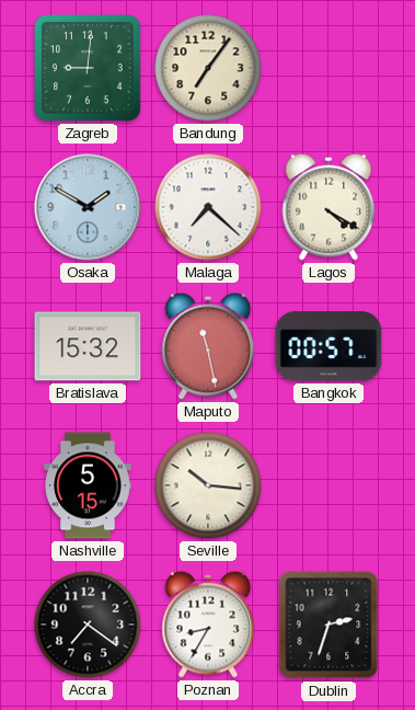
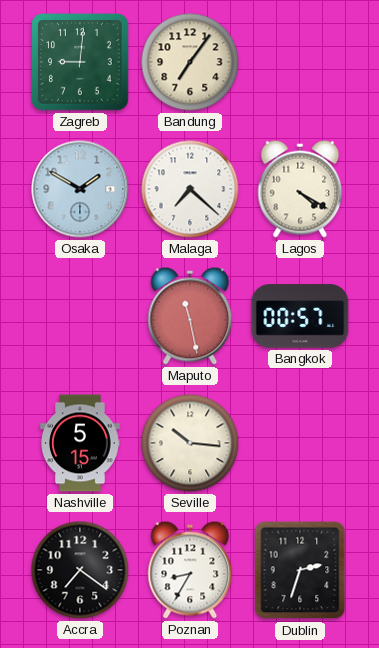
Bratislava: 15:32 -> none
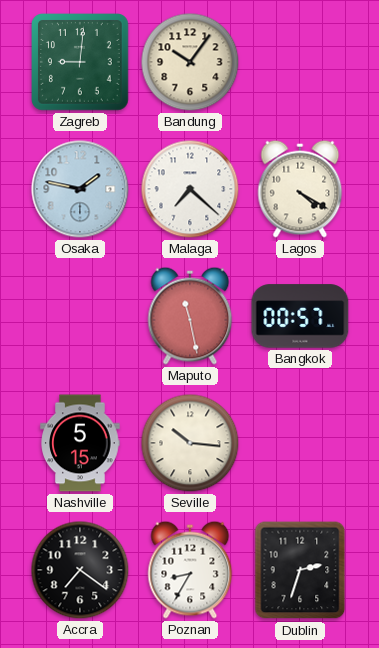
Bandung: 7:06 -> 10:06
Osaka: 1:50 -> 1:47
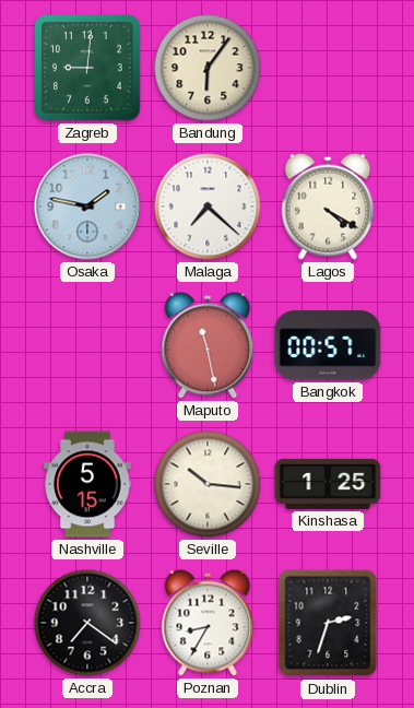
Bandung: 10:06 -> 6:06
Kinshasa: none -> 1:25
